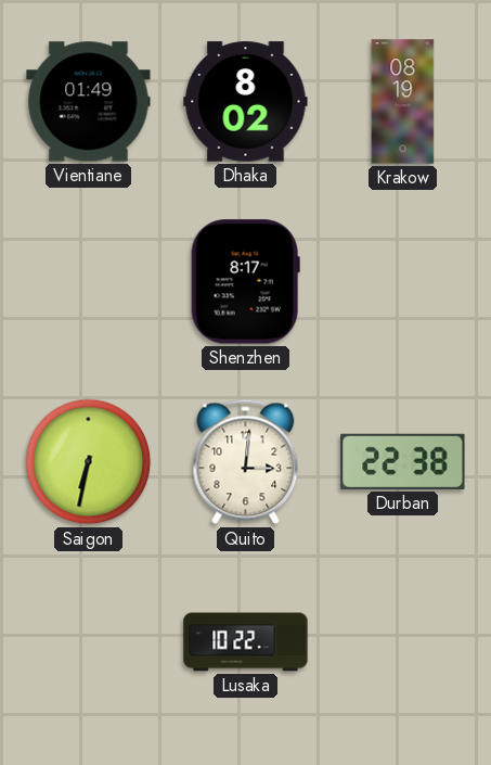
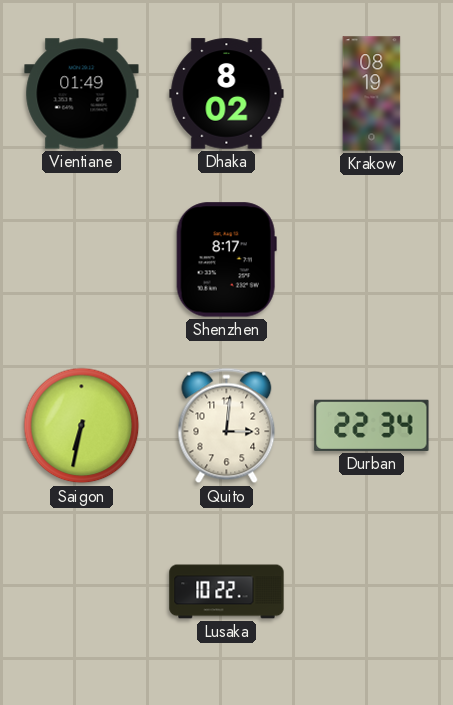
Durban: 22:38 -> 22:34
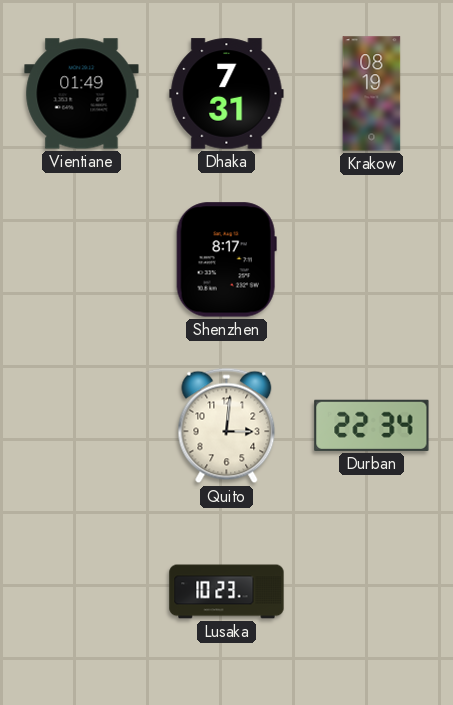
Dhaka: 8:02 -> 7:31
Saigon: 6:32 -> none
Lusaka: 10:22 -> 10:23
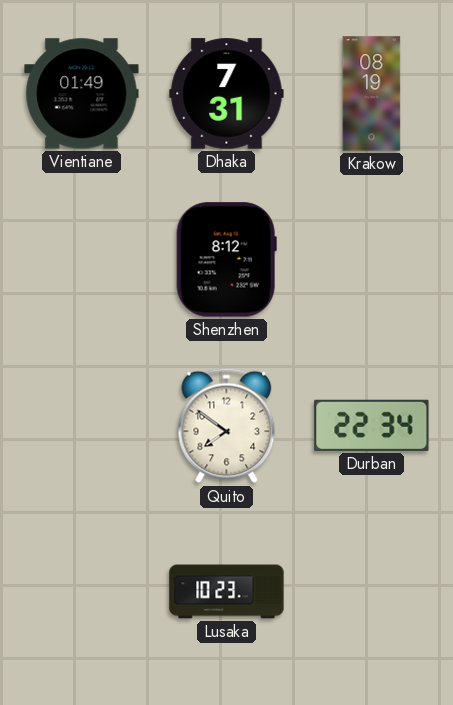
Shenzhen: 8:17 -> 8:12
Quito: 3:01 -> 7:51
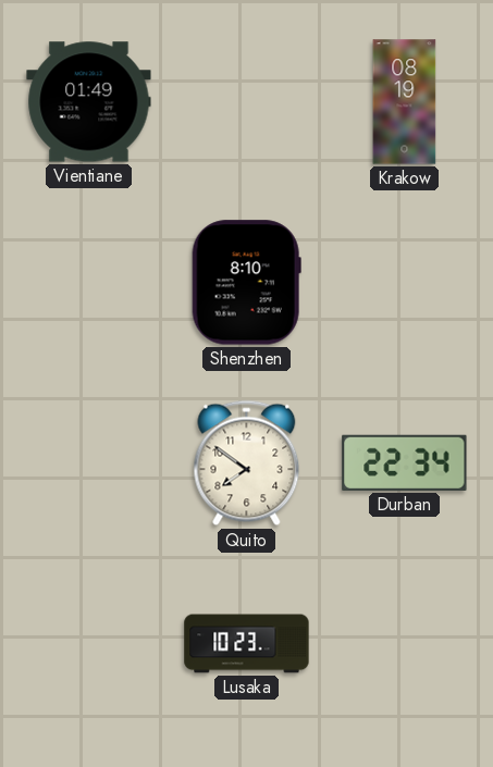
Dhaka: 7:31 -> none
Shenzhen: 8:12 -> 8:10
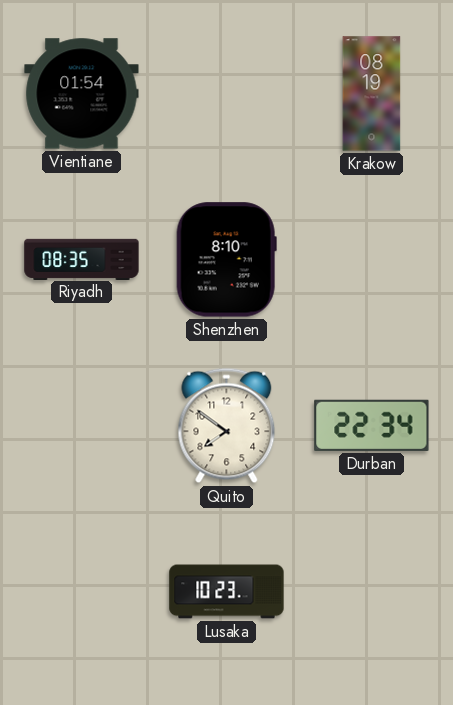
Vientiane: 01:49 -> 01:54
Riyadh: none -> 08:35
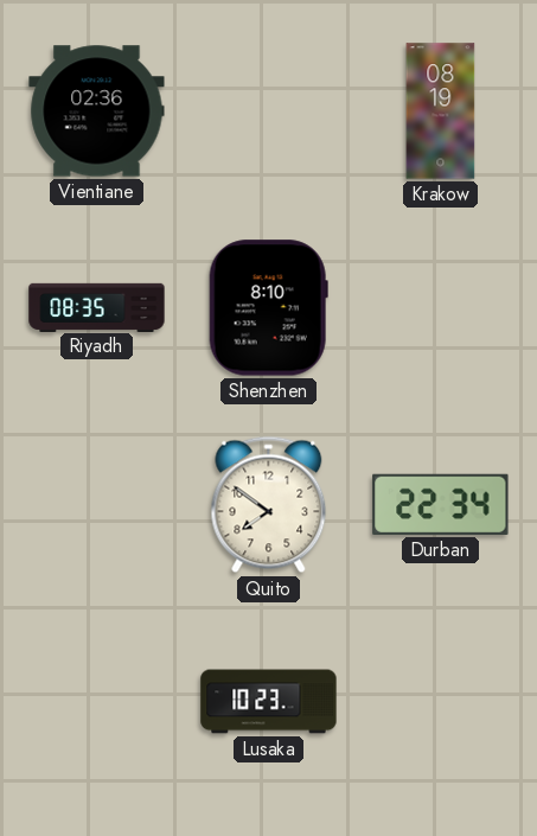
Vientiane: 01:54 -> 02:36
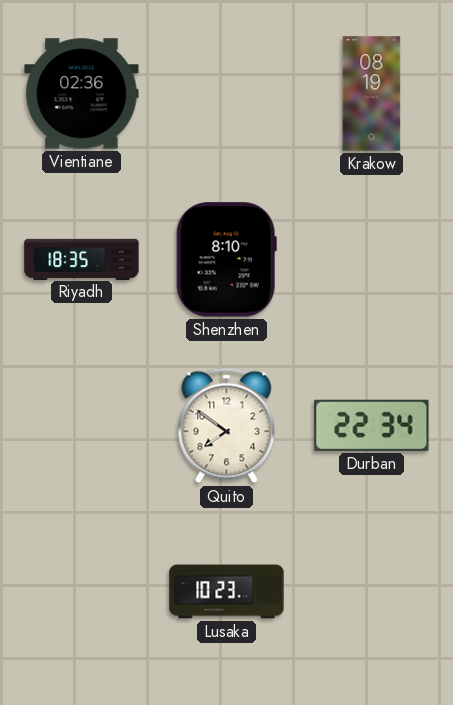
Riyadh: 08:35 -> 18:35
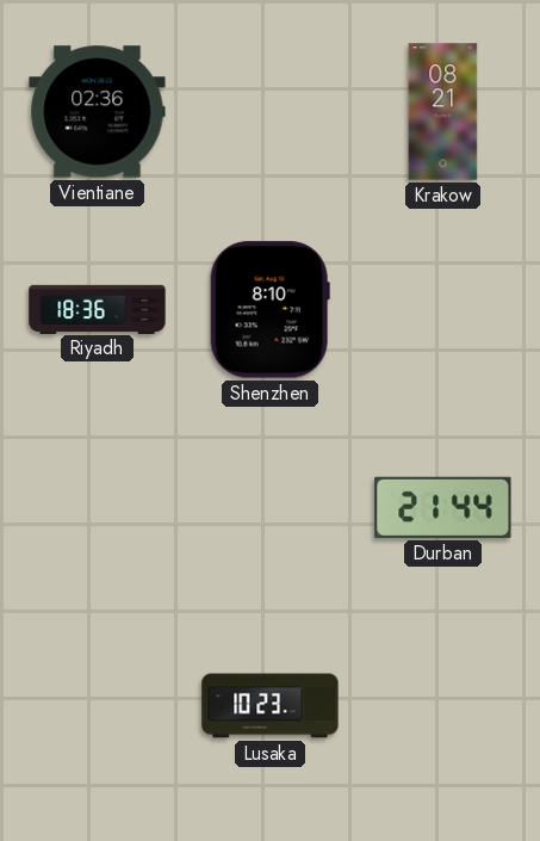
Krakow: 08:19 -> 08:21
Riyadh: 18:35 -> 18:36
Quito: 7:51 -> none
Durban: 22:34 -> 21:44
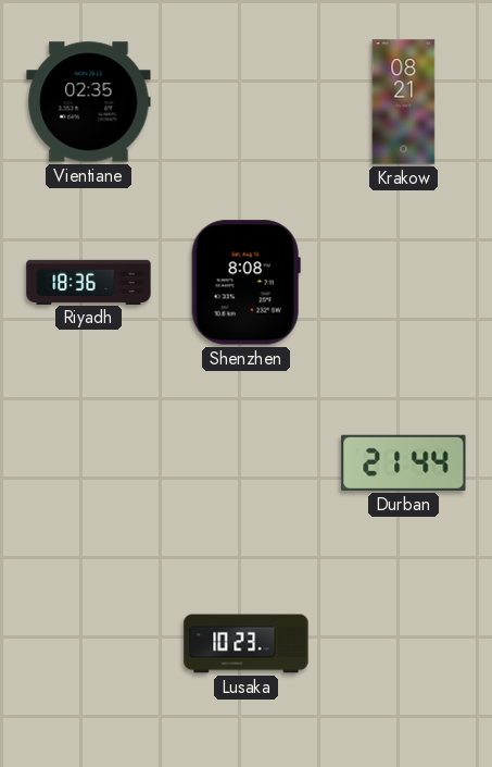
Vientiane: 02:36 -> 02:35
Shenzhen: 8:10 -> 8:08
